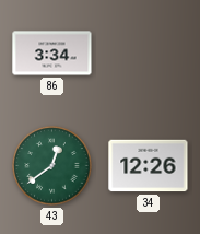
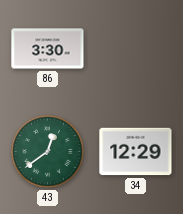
86: 3:34 -> 3:30
34: 12:26 -> 12:29
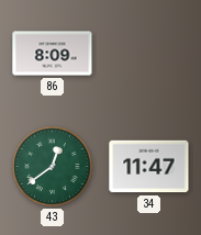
86: 3:30 -> 8:09
34: 12:29 -> 11:47
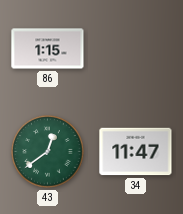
86: 8:09 -> 1:15
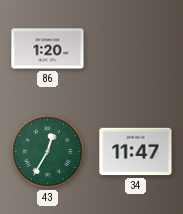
86: 1:15 -> 1:20
43: 12:39 -> 12:35
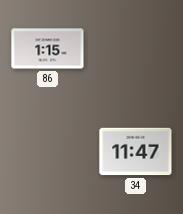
86: 1:20 -> 1:15
43: 12:35 -> none
